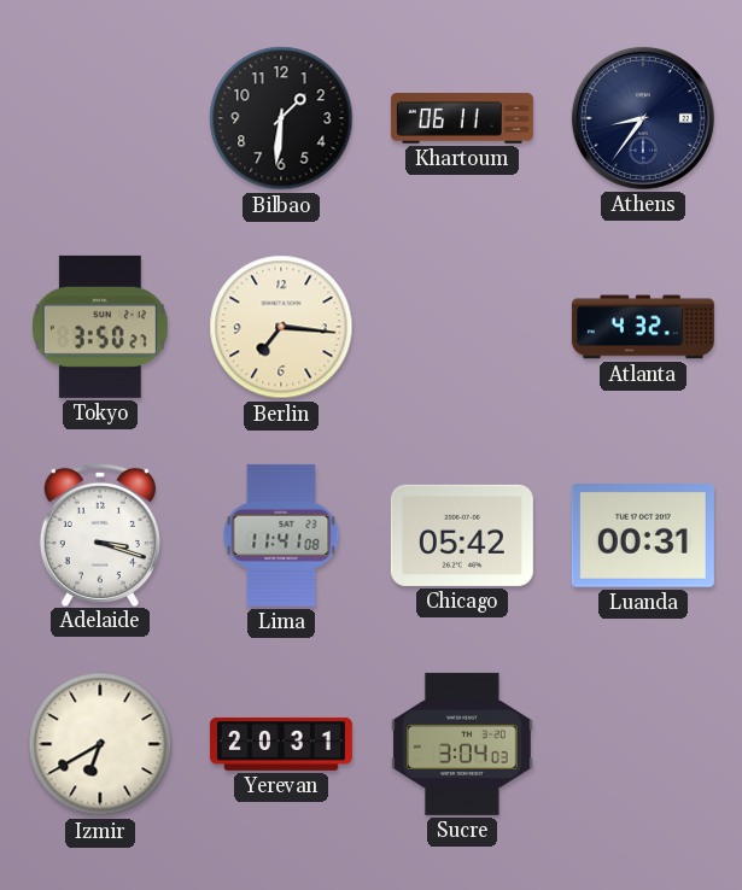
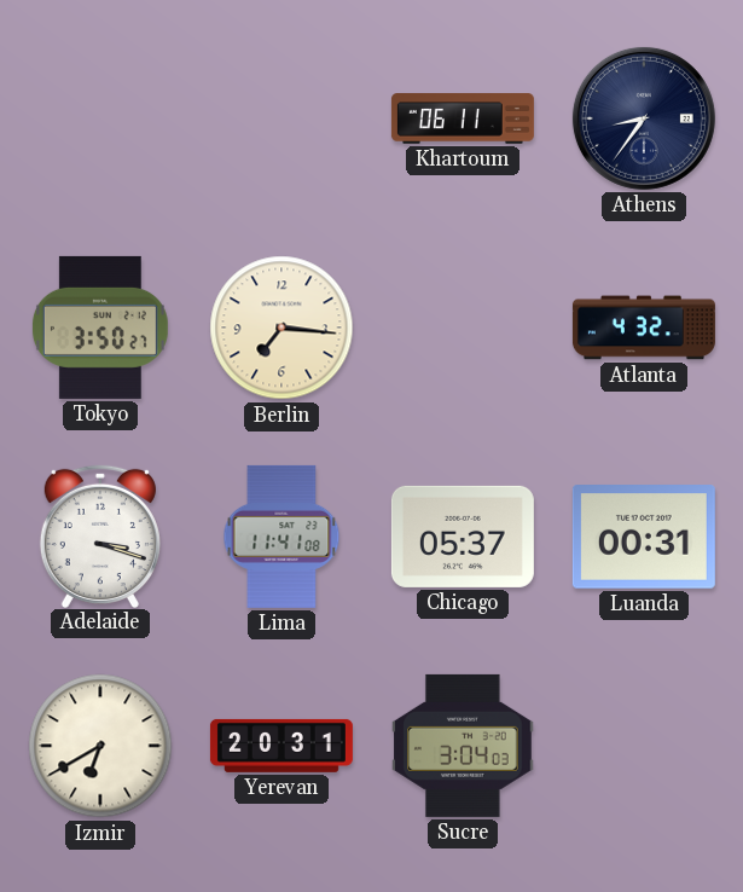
Bilbao: 1:31 -> none
Chicago: 05:42 -> 05:37
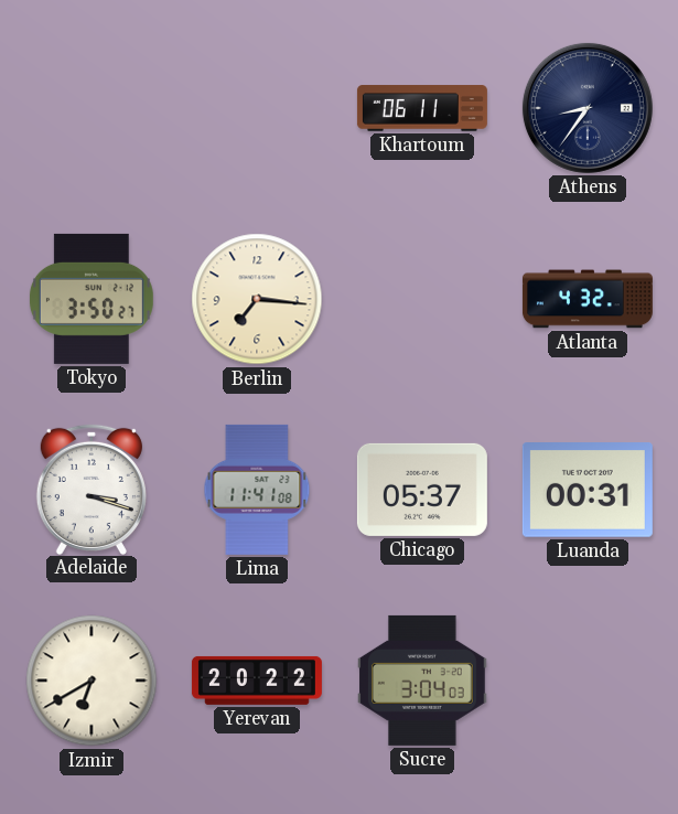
Yerevan: 20:31 -> 20:22
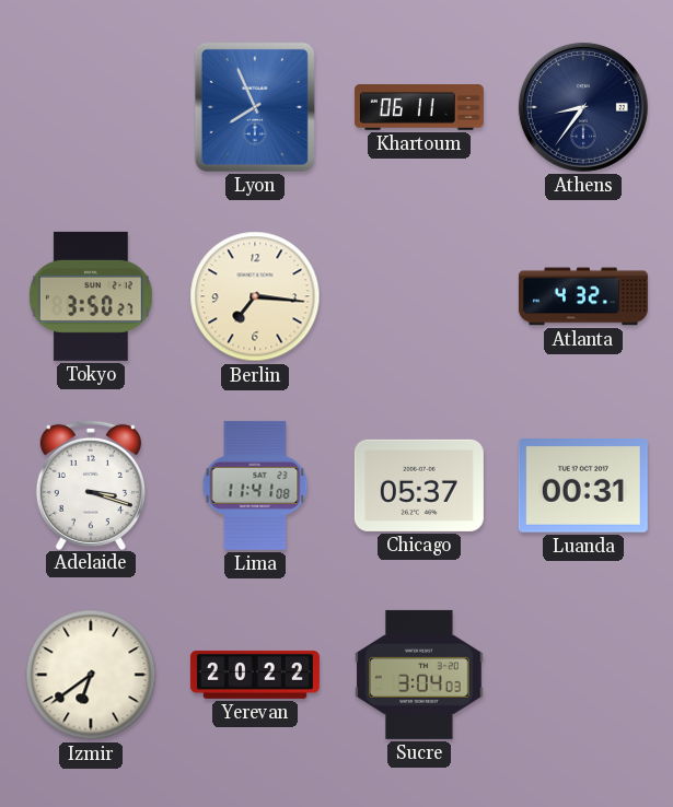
Lyon: none -> 7:56
Izmir: 6:40 -> 6:39
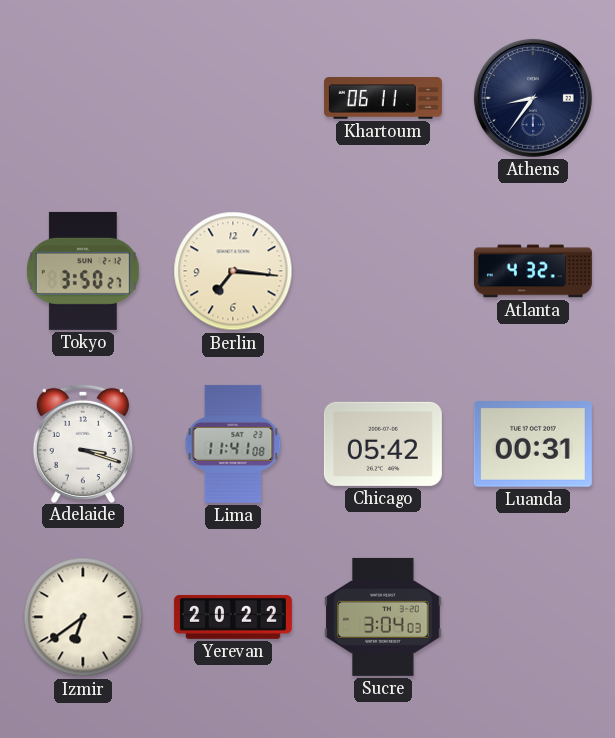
Lyon: 7:56 -> none
Chicago: 05:37 -> 05:42
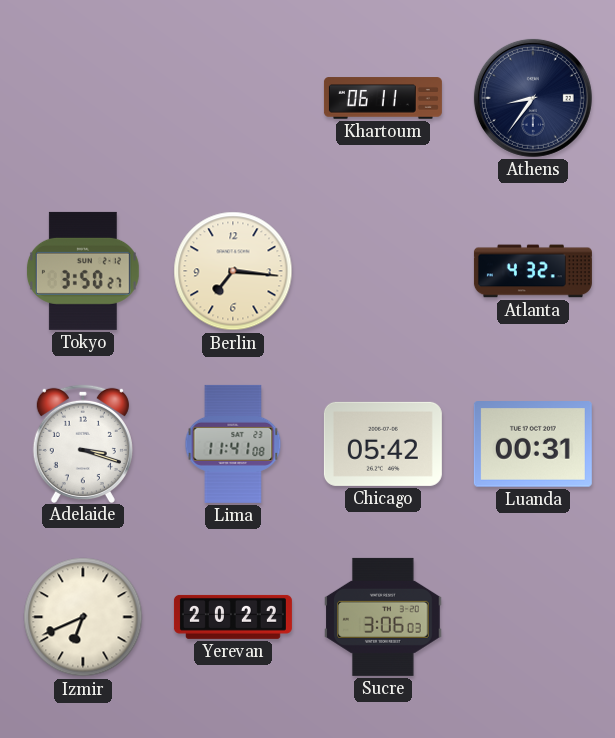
Izmir: 6:39 -> 6:41
Sucre: 3:04 -> 3:06
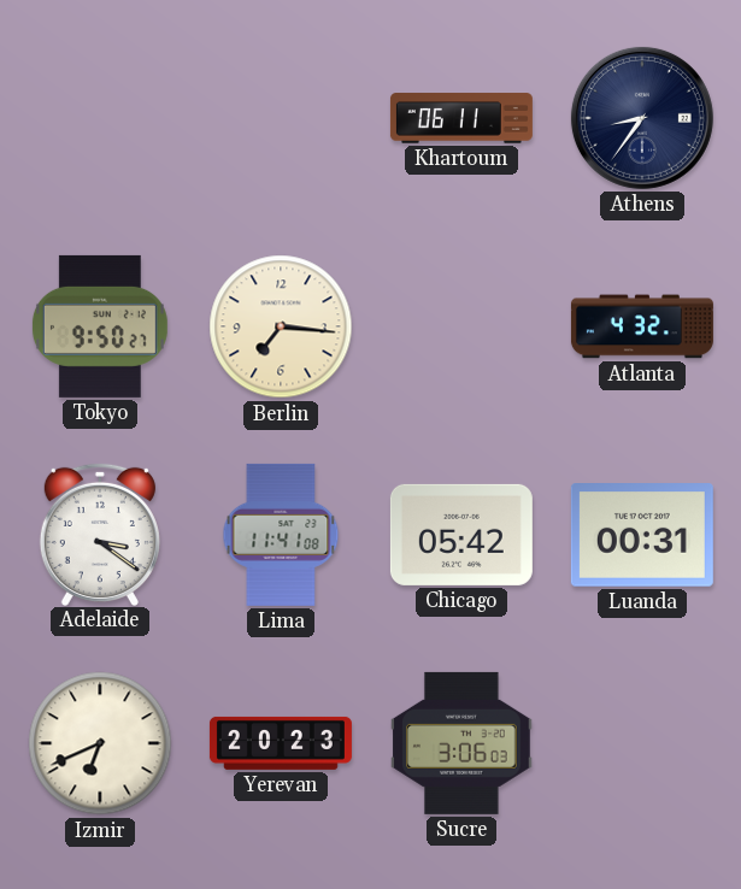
Tokyo: 3:50 -> 9:50
Adelaide: 3:18 -> 3:21
Yerevan: 20:22 -> 20:23
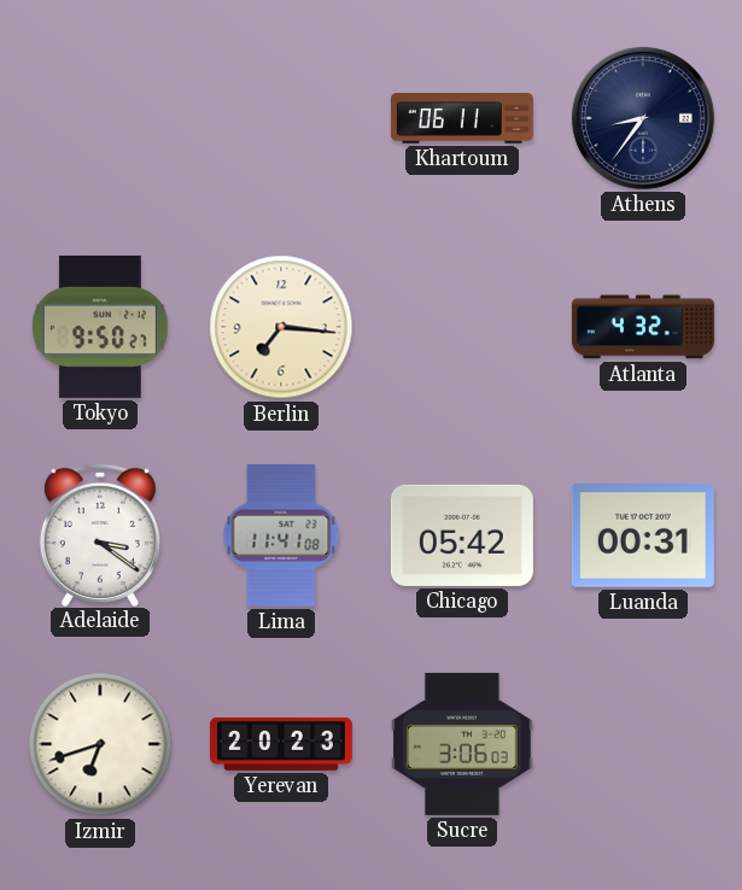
Izmir: 6:41 -> 6:42
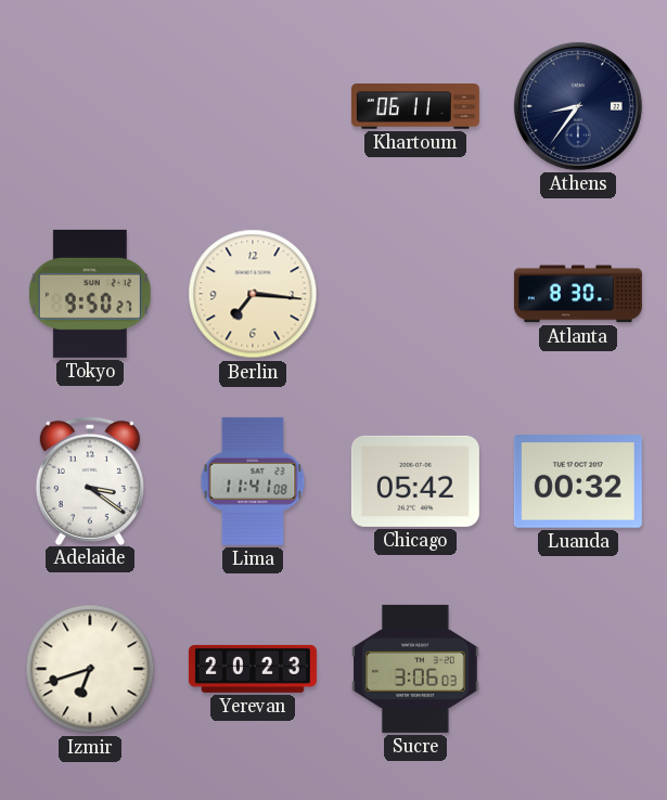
Atlanta: 4:32 -> 8:30
Luanda: 00:31 -> 00:32
